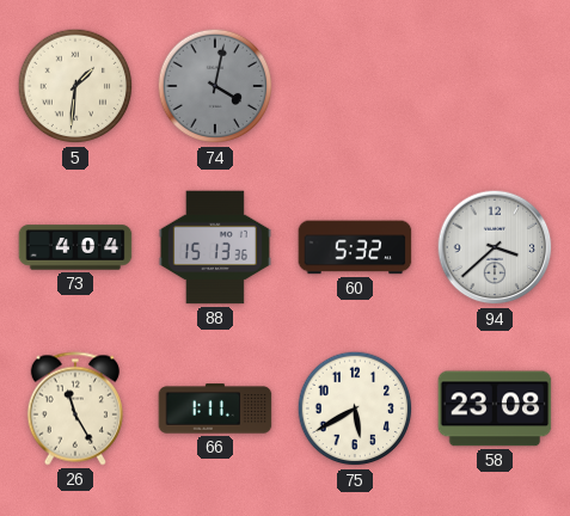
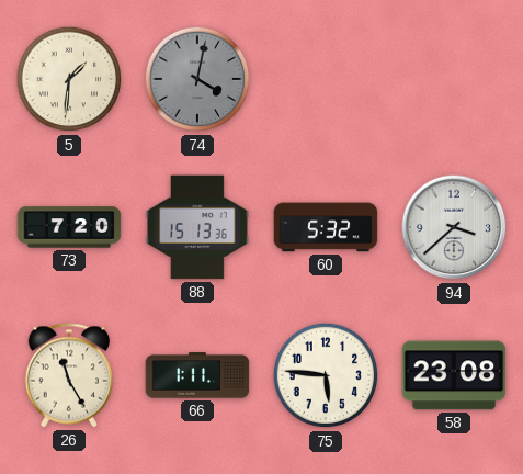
73: 4:04 -> 7:20
75: 5:40 -> 5:46
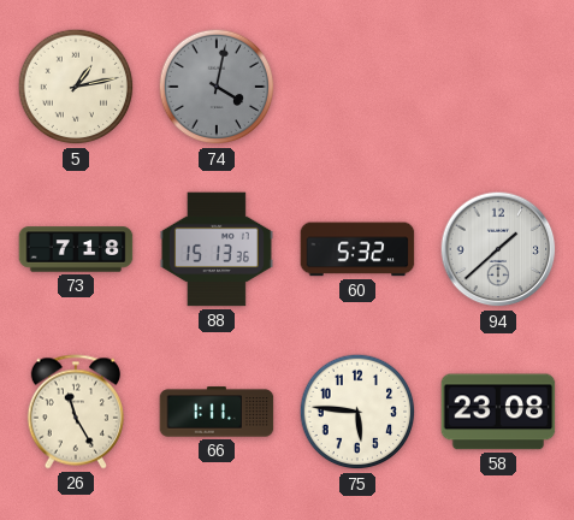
5: 1:31 -> 1:13
73: 7:20 -> 7:18
94: 3:38 -> 1:38
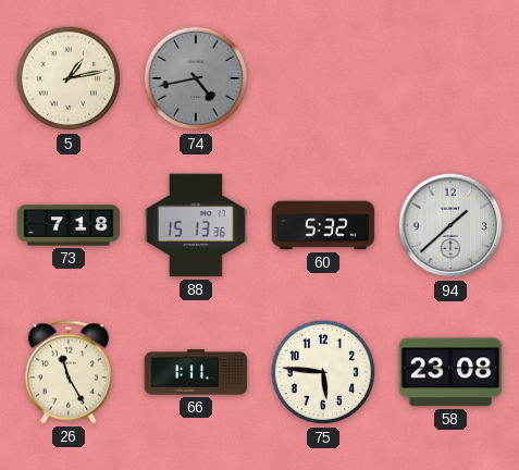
74: 4:02 -> 4:43
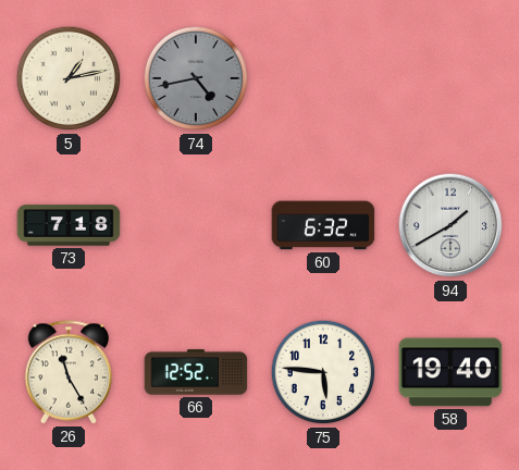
88: 15:13 -> none
60: 5:32 -> 6:32
94: 1:38 -> 1:40
66: 1:11 -> 12:52
58: 23:08 -> 19:40
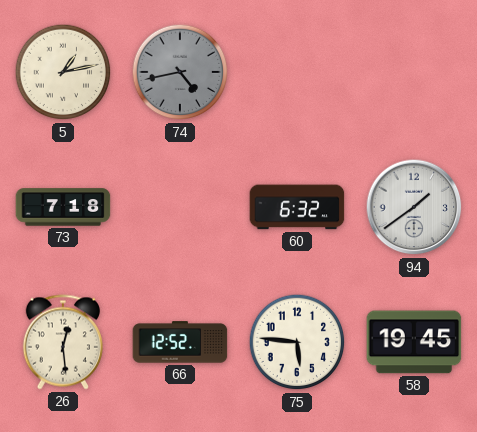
94: 1:40 -> 1:39
26: 11:25 -> 12:29
58: 19:40 -> 19:45
